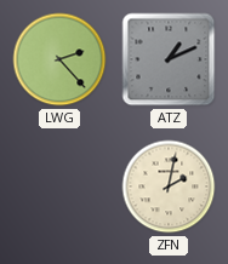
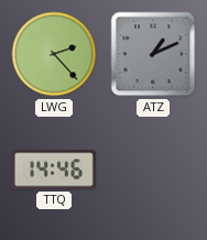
TTQ: none -> 14:46
ZFN: 2:02 -> none
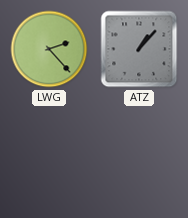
ATZ: 1:11 -> 1:07
TTQ: 14:46 -> none
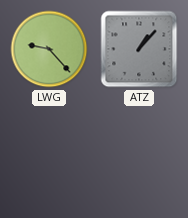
LWG: 2:23 -> 9:23
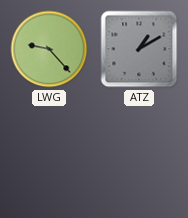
ATZ: 1:07 -> 1:10
